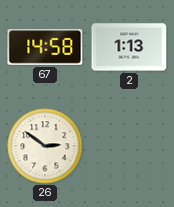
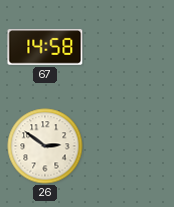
2: 1:13 -> none
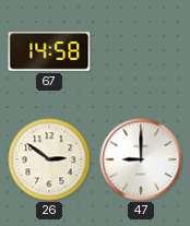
47: none -> 9:00
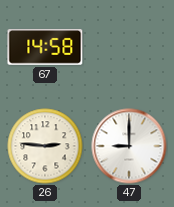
26: 2:51 -> 2:46
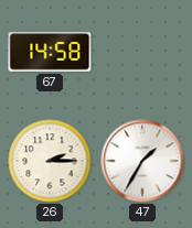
26: 2:46 -> 2:15
47: 9:00 -> 1:35
